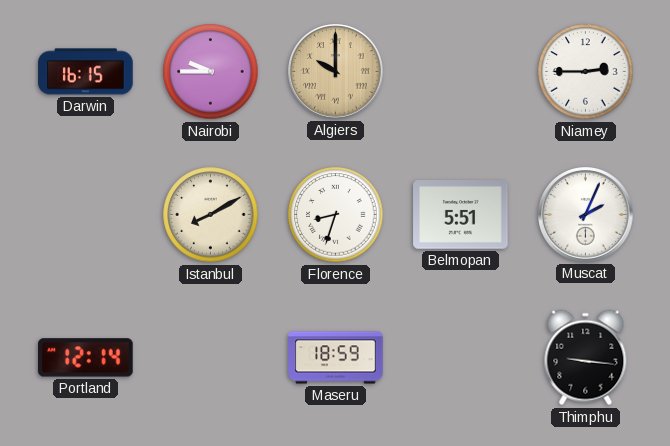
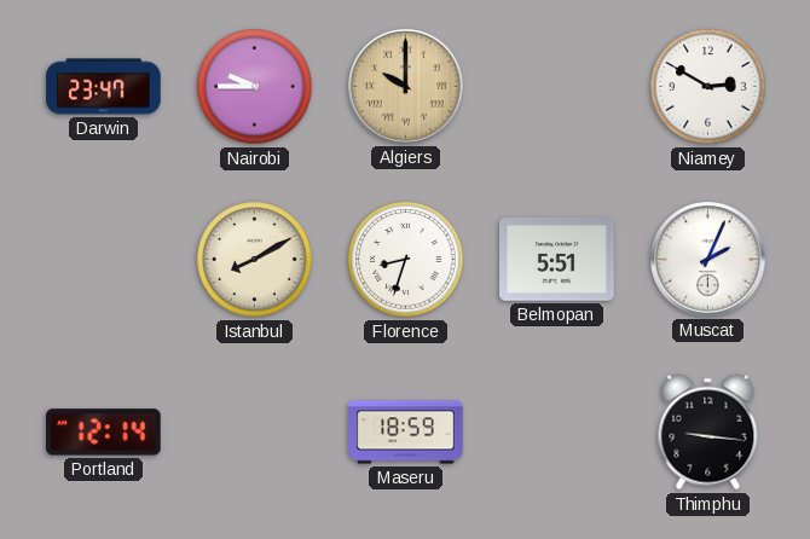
Darwin: 16:15 -> 23:47
Niamey: 2:45 -> 2:50
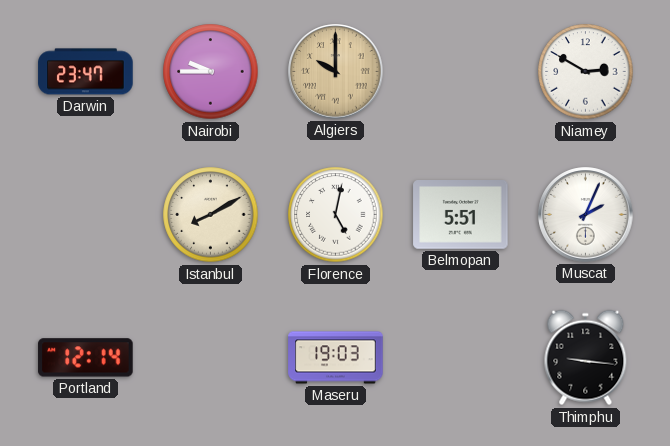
Florence: 8:33 -> 5:02
Maseru: 18:59 -> 19:03
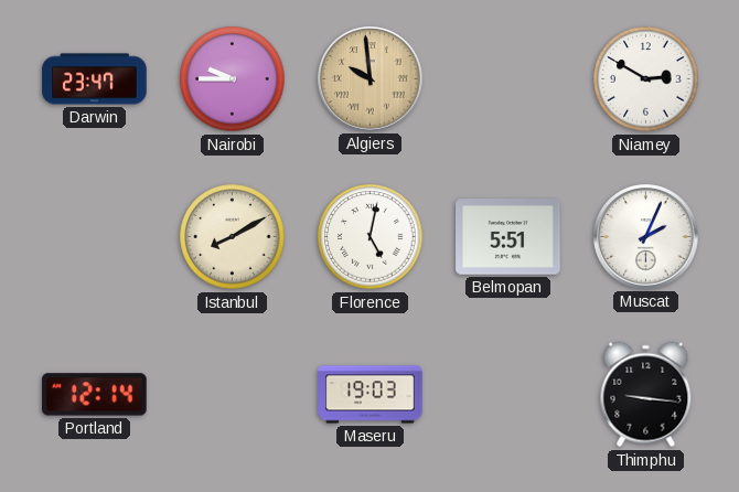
Algiers: 10:00 -> 9:59
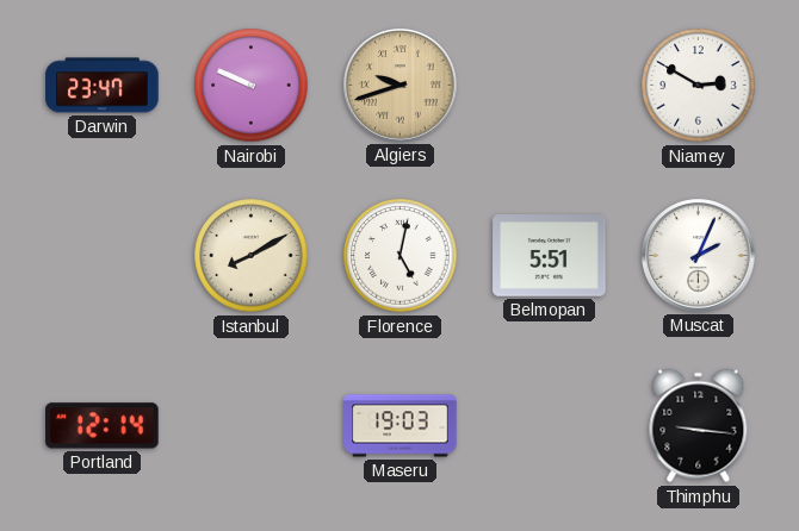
Nairobi: 9:45 -> 9:49
Algiers: 9:59 -> 9:42
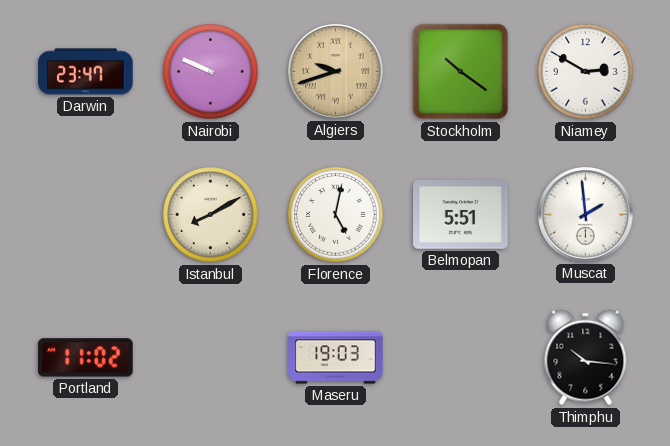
Stockholm: none -> 10:21
Muscat: 2:04 -> 1:59
Portland: 12:14 -> 11:02
Thimphu: 9:16 -> 10:16
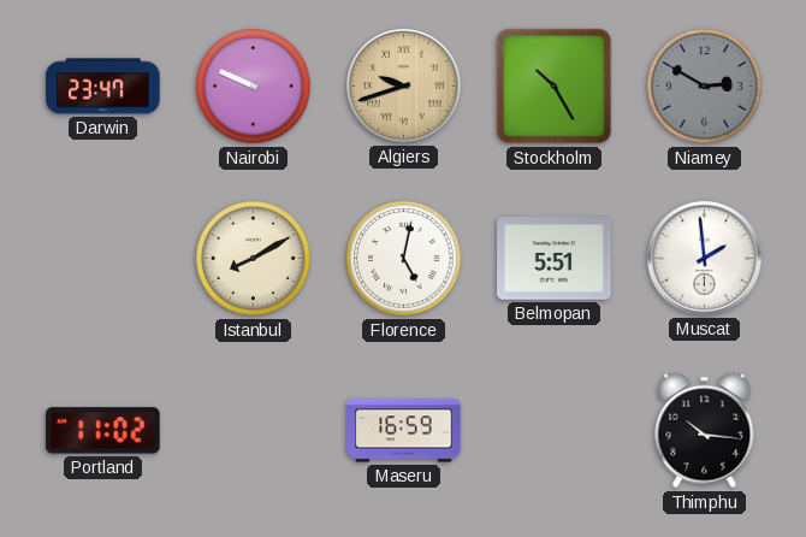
Stockholm: 10:21 -> 10:25
Niamey dial: white -> grey
Maseru: 19:03 -> 16:59
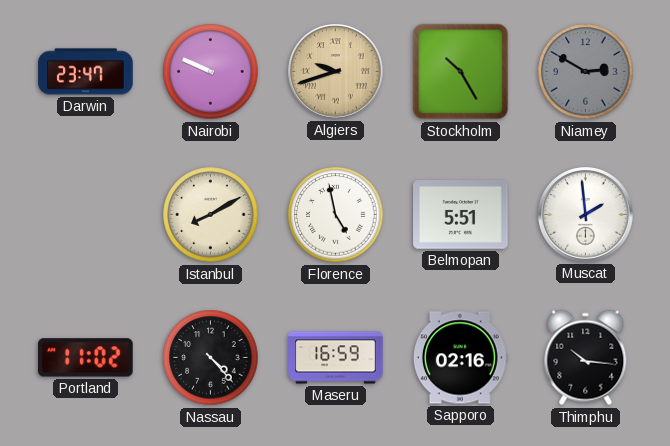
Florence: 5:02 -> 4:58
Nassau: none -> 4:23
Sapporo: none -> 02:16
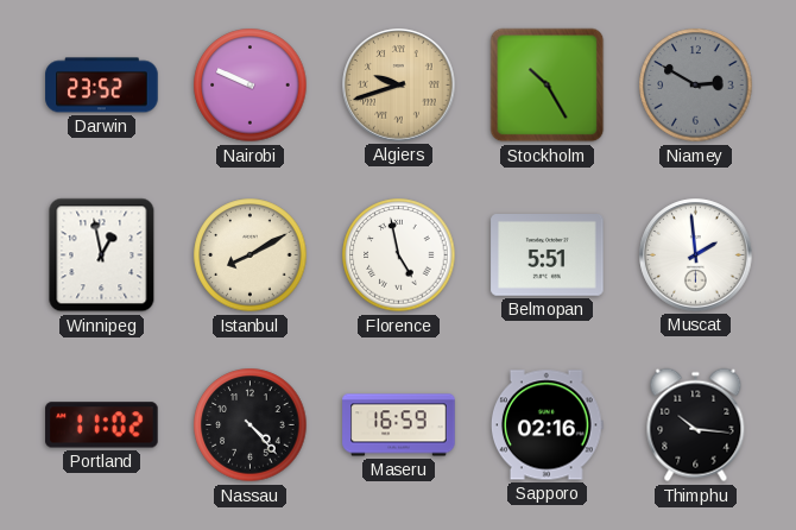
Darwin: 23:47 -> 23:52
Winnipeg: none -> 12:58
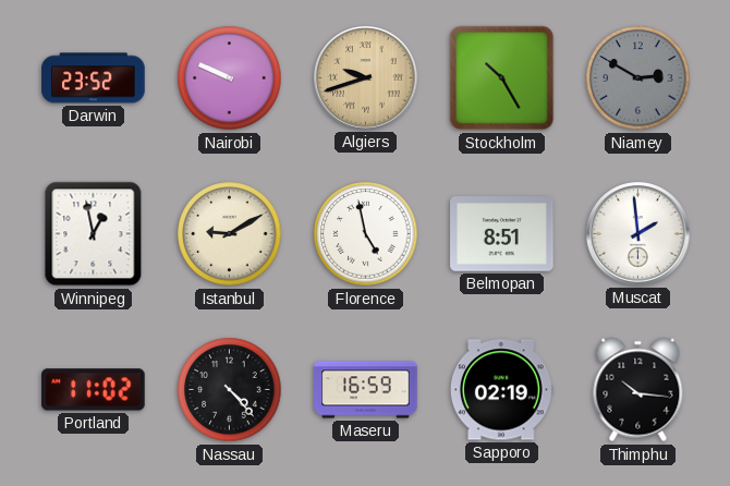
Istanbul: 8:10 -> 9:10
Belmopan: 5:51 -> 8:51
Sapporo: 02:16 -> 02:19
